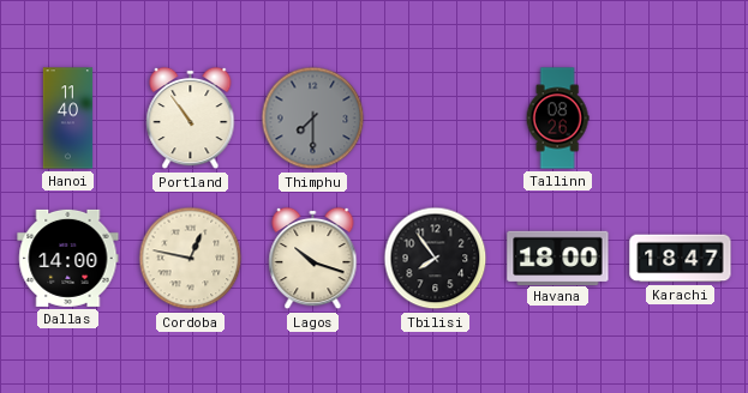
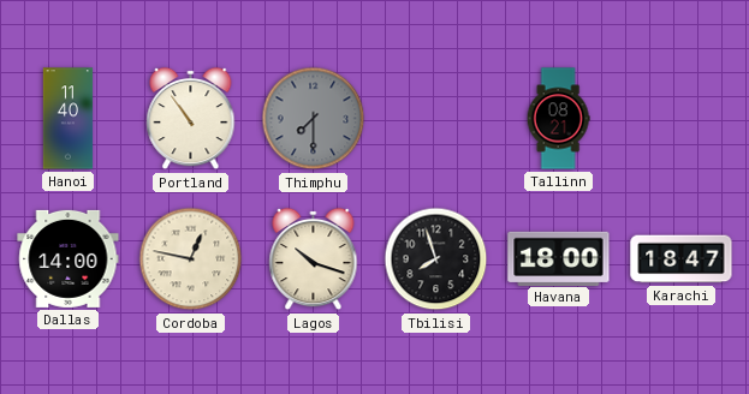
Tallinn: 08:26 -> 08:21
Tbilisi: 7:54 -> 7:57
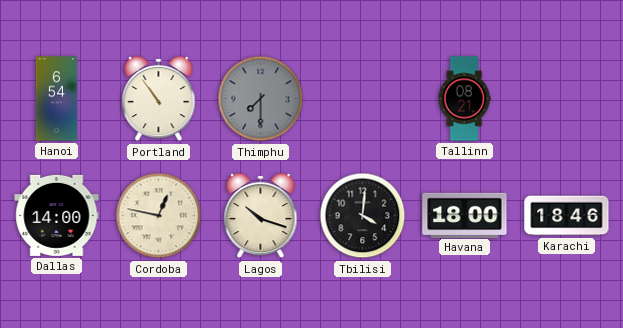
Hanoi: 11:40 -> 6:54
Tbilisi: 7:57 -> 4:01
Karachi: 18:47 -> 18:46
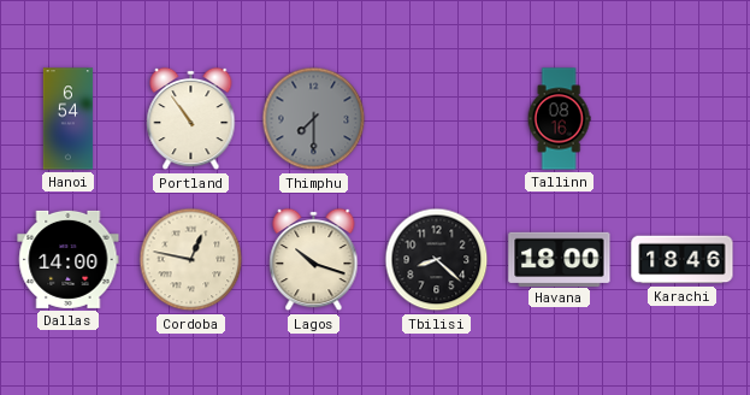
Tallinn: 08:21 -> 08:16
Tbilisi: 4:01 -> 8:22
